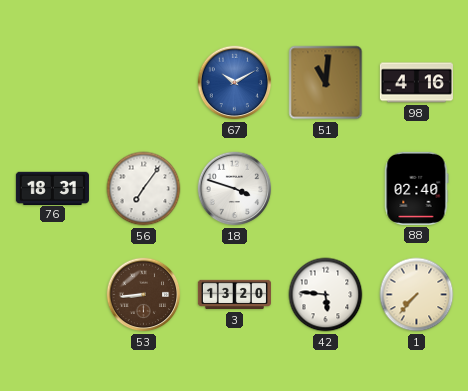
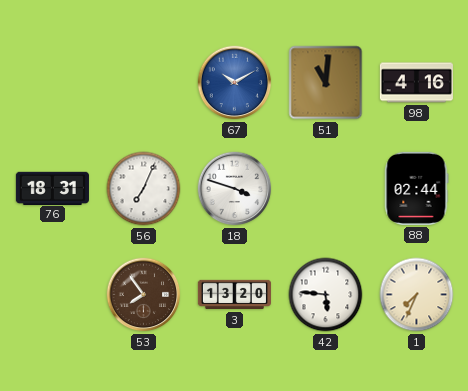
56: 7:06 -> 7:04
88: 02:40 -> 02:44
53: 8:44 -> 7:54
1: 7:37 -> 7:34
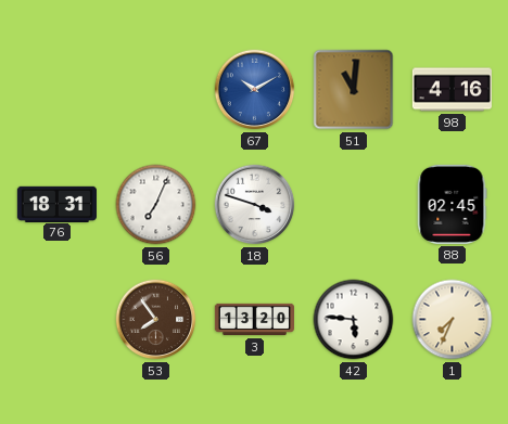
88: 02:44 -> 02:45
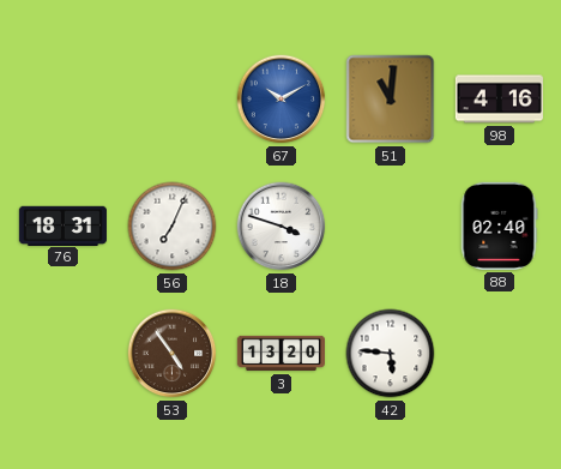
88: 02:45 -> 02:40
53: 7:54 -> 4:54
1: 7:34 -> none
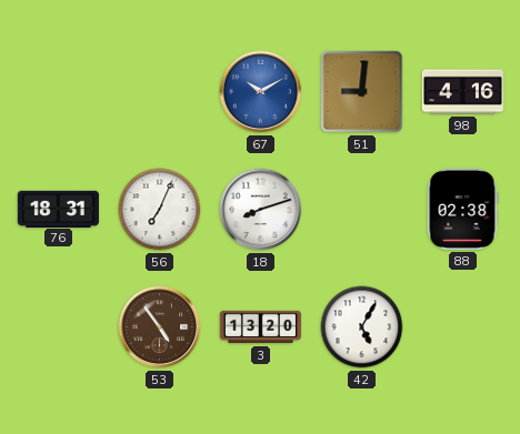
51: 11:01 -> 9:01
18: 3:48 -> 8:12
88: 02:40 -> 02:38
42: 5:46 -> 5:05
